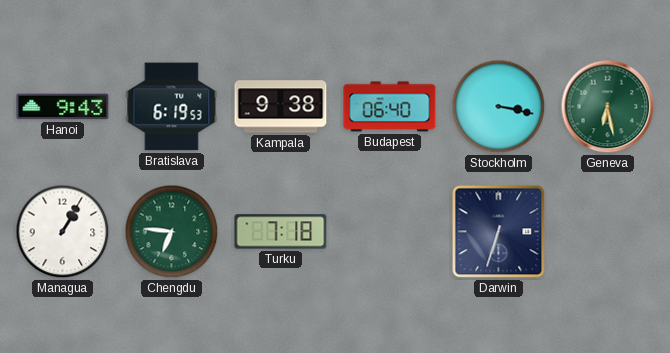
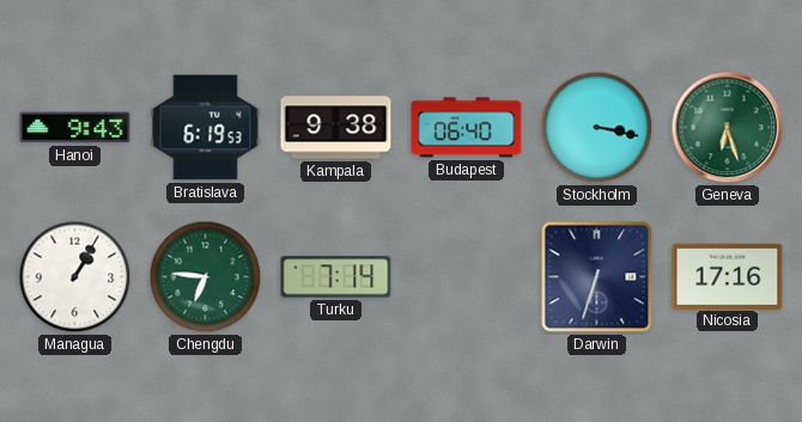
Geneva: 6:28 -> 6:27
Turku: 7:18 -> 7:14
Nicosia: none -> 17:16
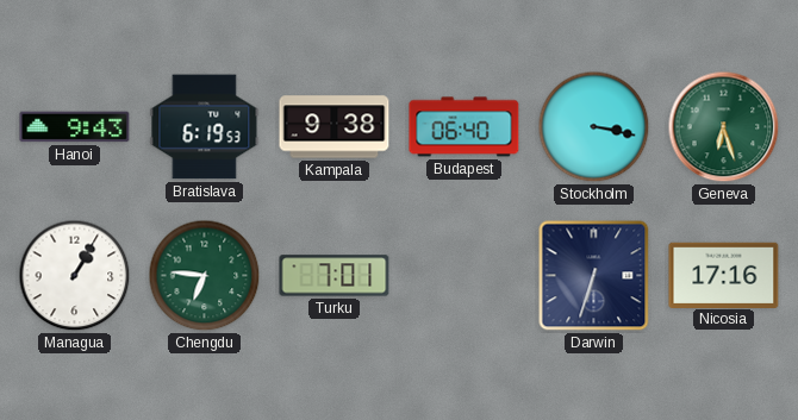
Turku: 7:14 -> 7:01
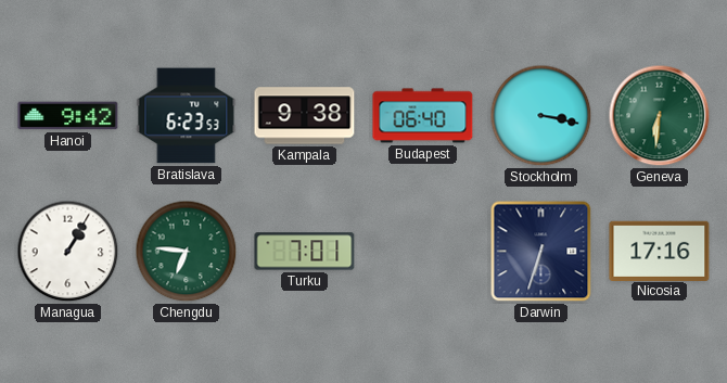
Hanoi: 9:43 -> 9:42
Bratislava: 6:19 -> 6:23
Geneva: 6:27 -> 6:31
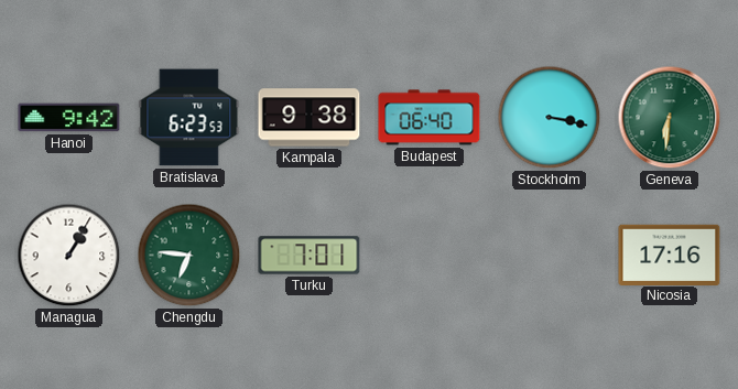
Darwin: 6:33 -> none
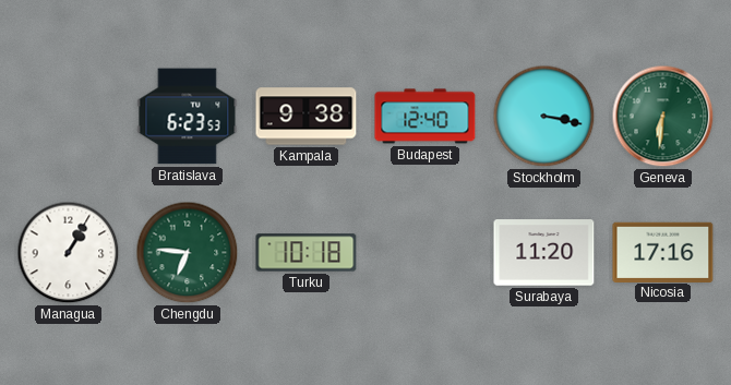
Hanoi: 9:42 -> none
Budapest: 06:40 -> 12:40
Turku: 7:01 -> 10:18
Surabaya: none -> 11:20
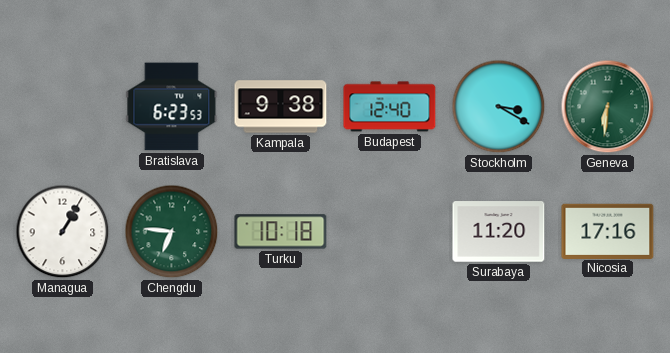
Stockholm: 3:17 -> 3:20
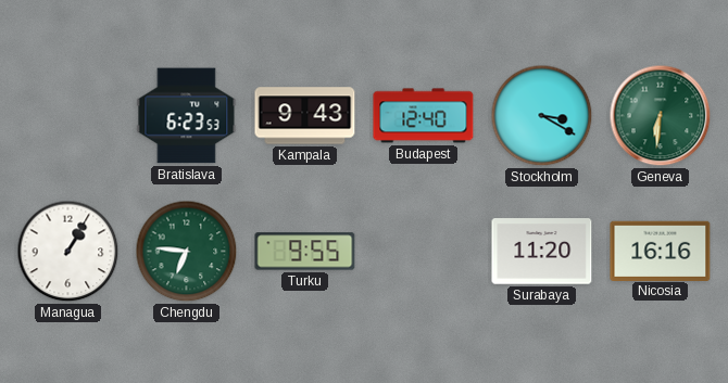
Kampala: 9:38 -> 9:43
Turku: 10:18 -> 9:55
Nicosia: 17:16 -> 16:16
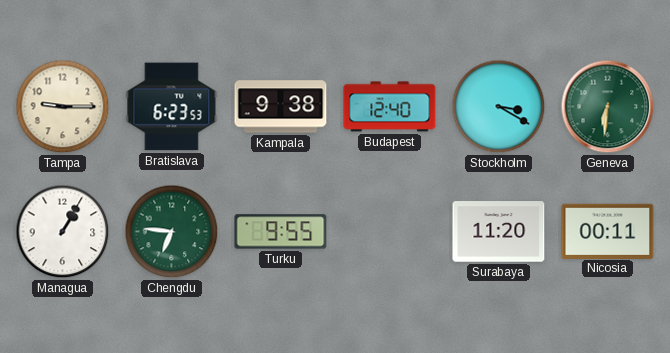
Tampa: none -> 9:15
Kampala: 9:43 -> 9:38
Nicosia: 16:16 -> 00:11
